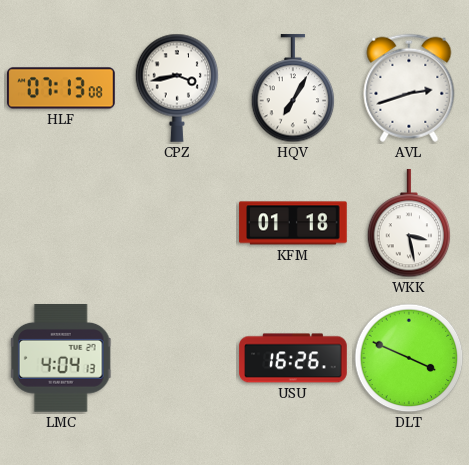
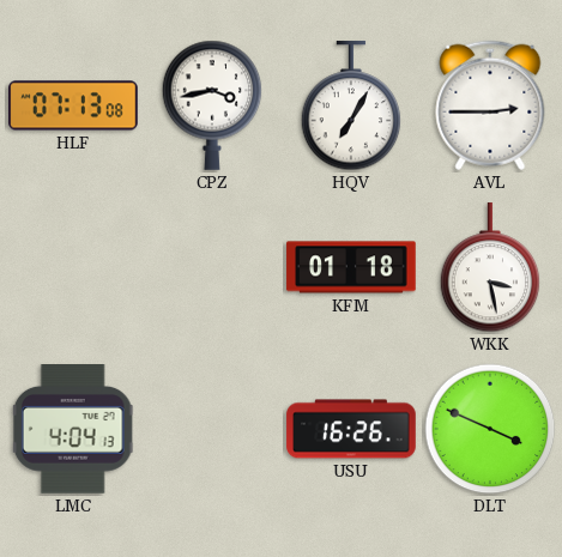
AVL: 2:42 -> 2:45
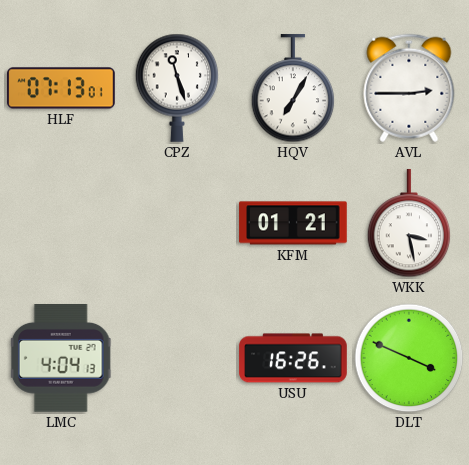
HLF: 07:13:08 -> 07:13:01
CPZ: 3:43 -> 11:27
KFM: 01:18 -> 01:21
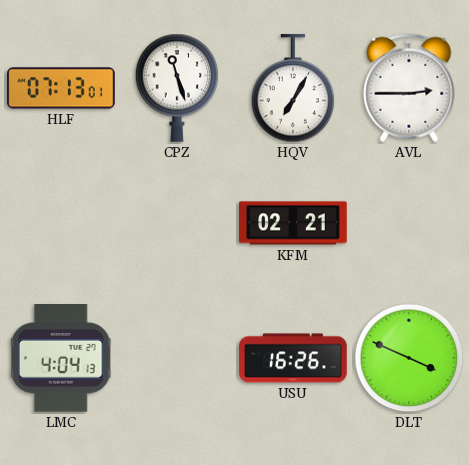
KFM: 01:21 -> 02:21
WKK: 3:28 -> none
